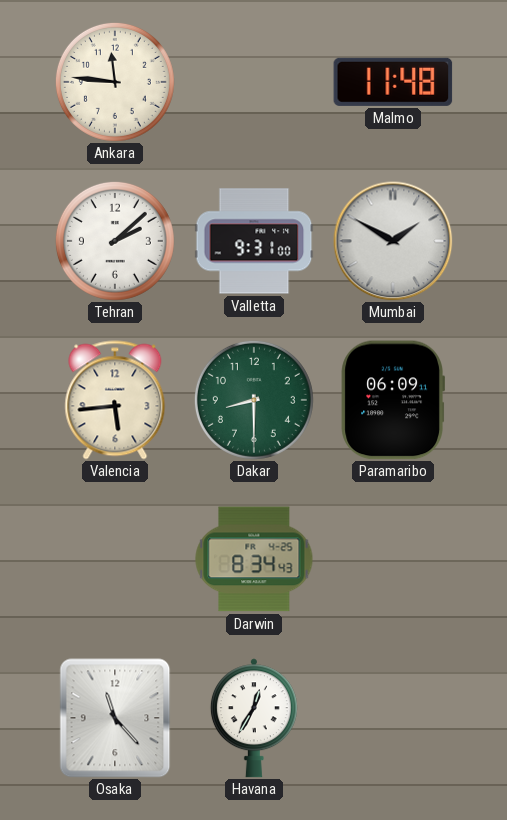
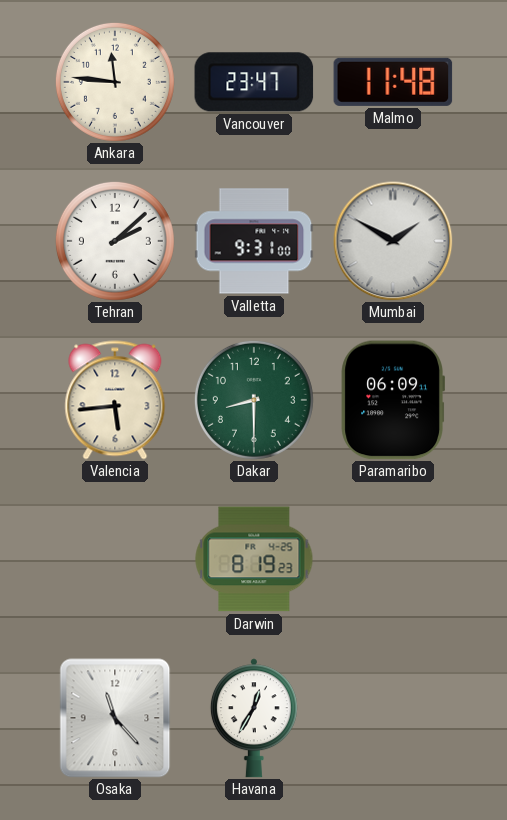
Vancouver: none -> 23:47
Darwin: 8:34 -> 8:19
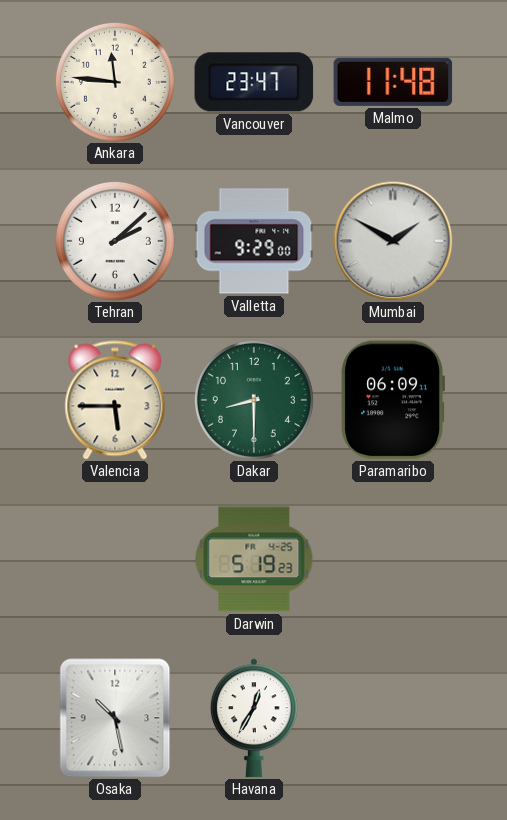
Valletta: 9:31 -> 9:29
Valencia: 5:44 -> 5:45
Darwin: 8:19 -> 5:19
Osaka: 11:23 -> 10:28
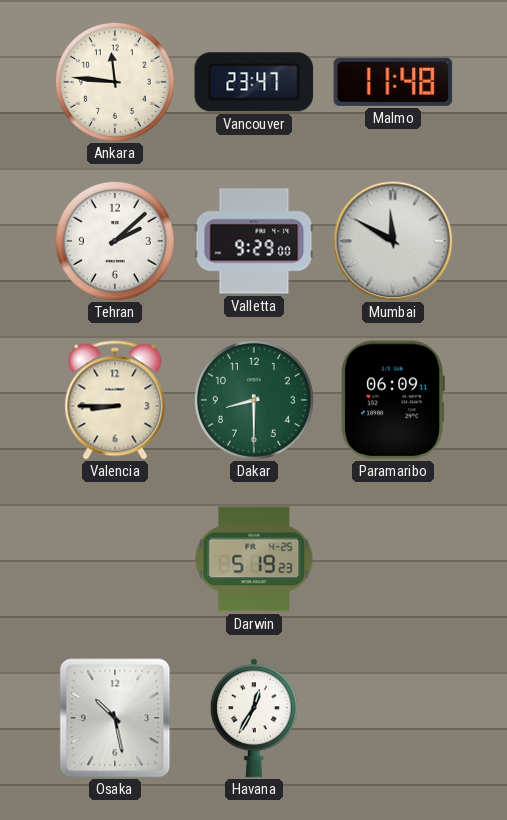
Mumbai: 1:50 -> 11:50
Valencia: 5:45 -> 8:45
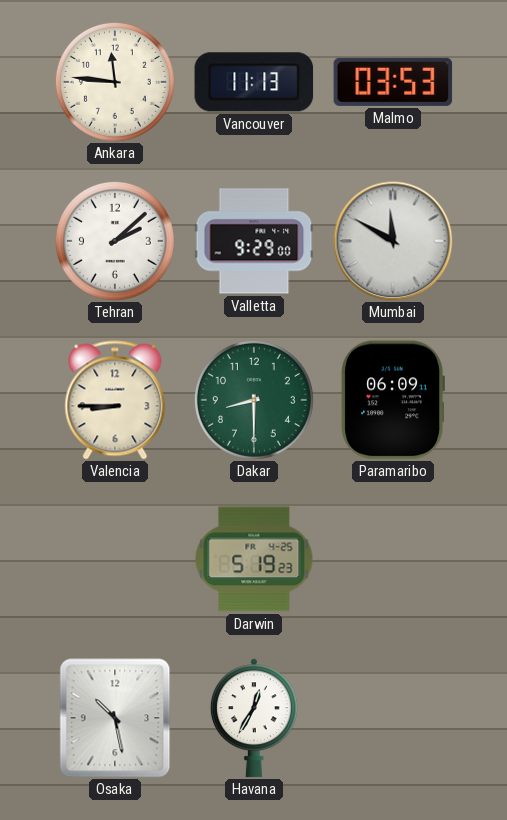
Vancouver: 23:47 -> 11:13
Malmo: 11:48 -> 03:53
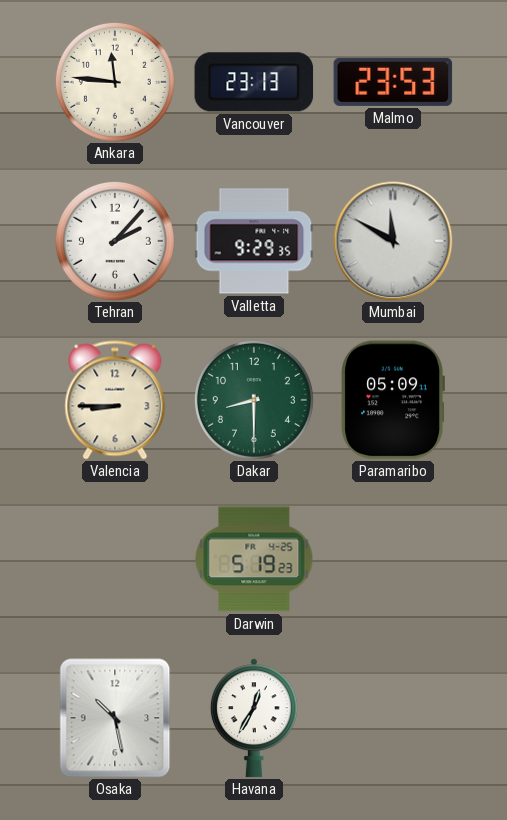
Vancouver: 11:13 -> 23:13
Malmo: 03:53 -> 23:53
Tehran: 2:08 -> 2:07
Valletta: 9:29:00 -> 9:29:35
Paramaribo: 06:09 -> 05:09
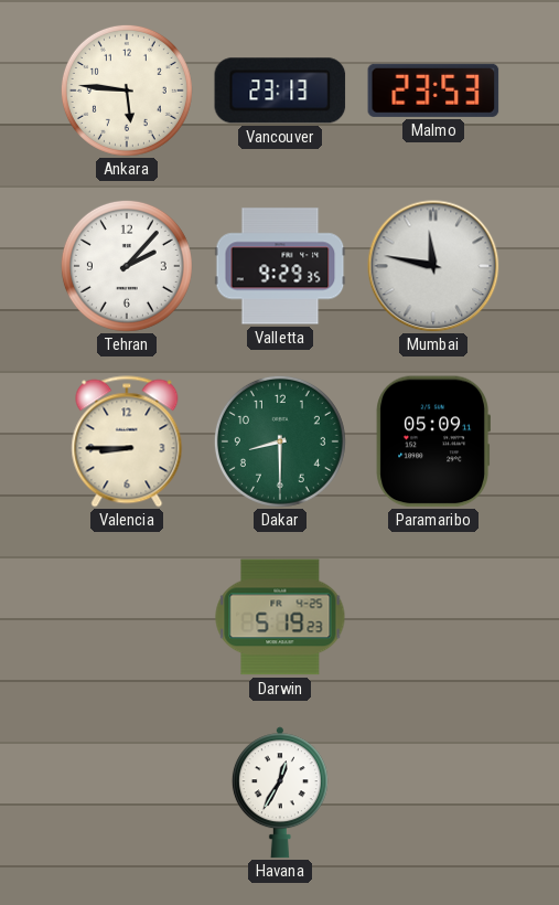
Ankara: 11:46 -> 5:46
Mumbai: 11:50 -> 11:47
Osaka: 10:28 -> none
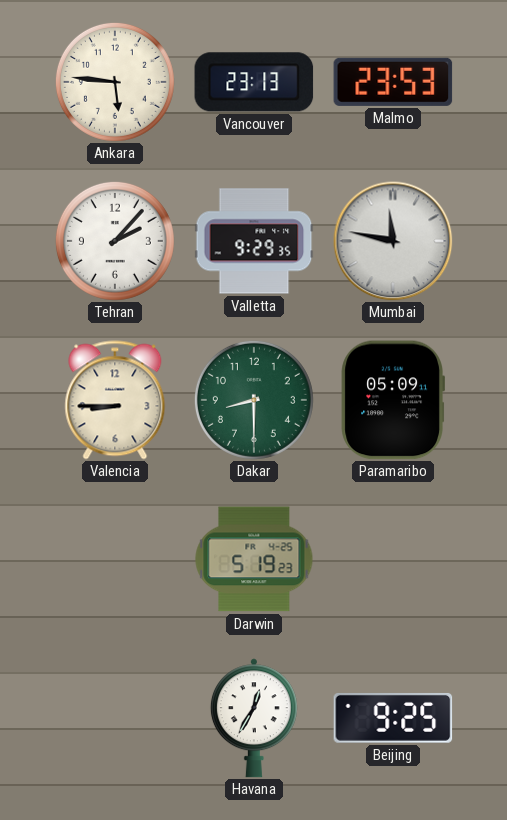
Beijing: none -> 9:25
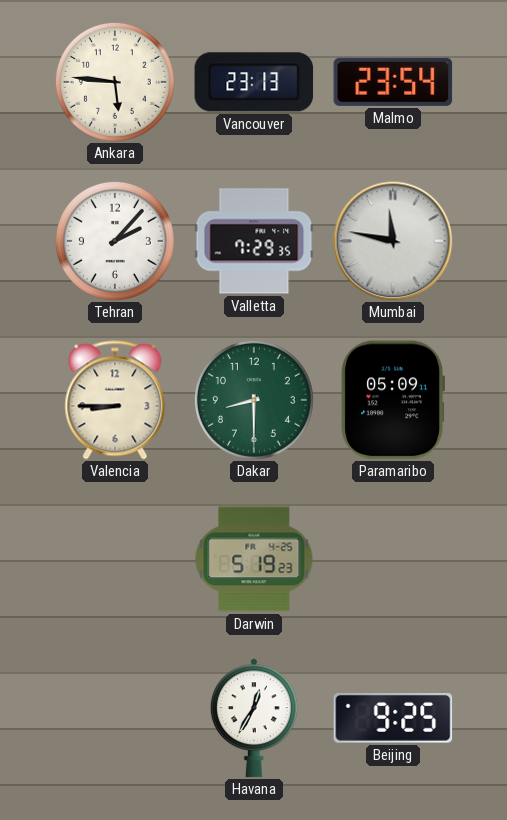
Malmo: 23:53 -> 23:54
Valletta: 9:29 -> 7:29
